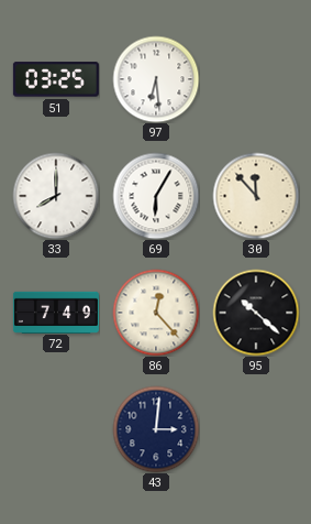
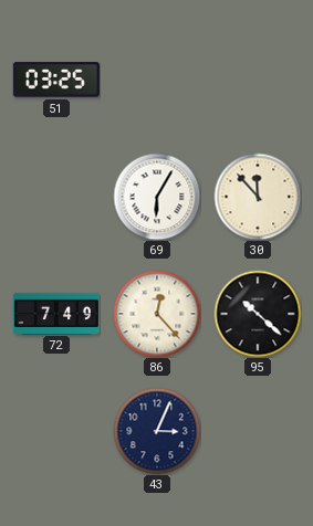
97: 6:29 -> none
33: 8:00 -> none
43: 3:01 -> 3:04
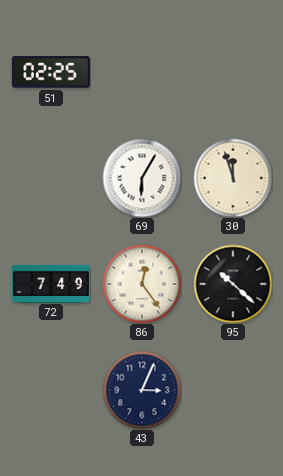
51: 03:25 -> 02:25
30: 11:53 -> 11:57
86: 12:23 -> 12:24
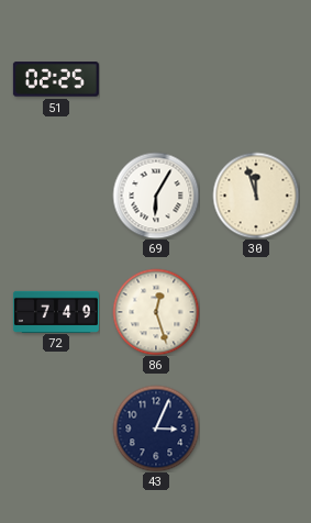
86: 12:24 -> 12:27
95: 10:22 -> none
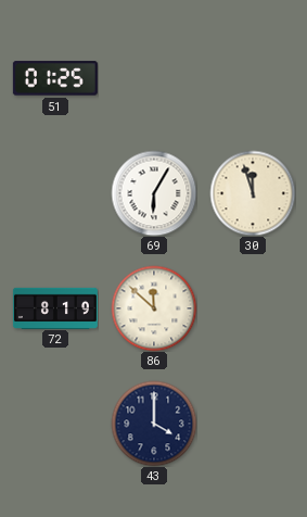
51: 02:25 -> 01:25
72: 7:49 -> 8:19
86: 12:27 -> 11:52
43: 3:04 -> 4:00
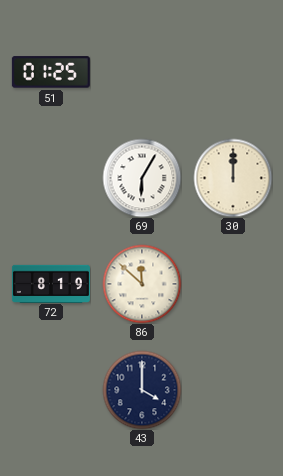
30: 11:57 -> 12:00
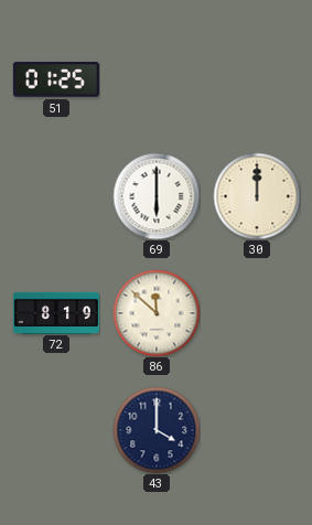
69: 6:05 -> 6:00
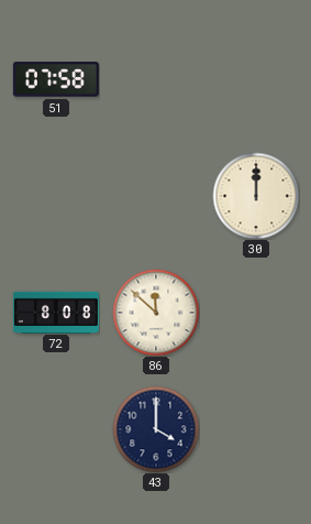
51: 01:25 -> 07:58
69: 6:00 -> none
72: 8:19 -> 8:08
